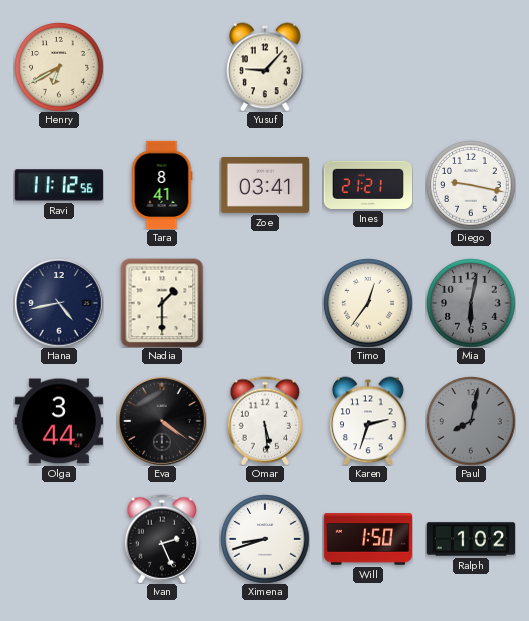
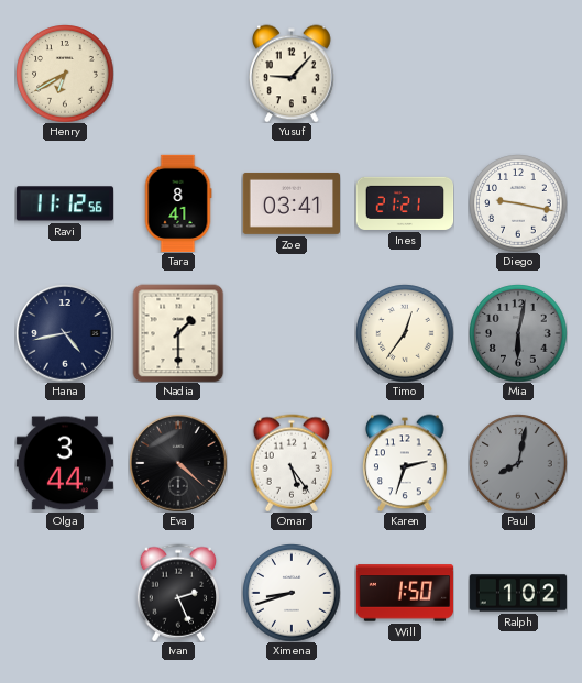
Eva: 4:21 -> 4:22
Omar: 5:29 -> 5:24
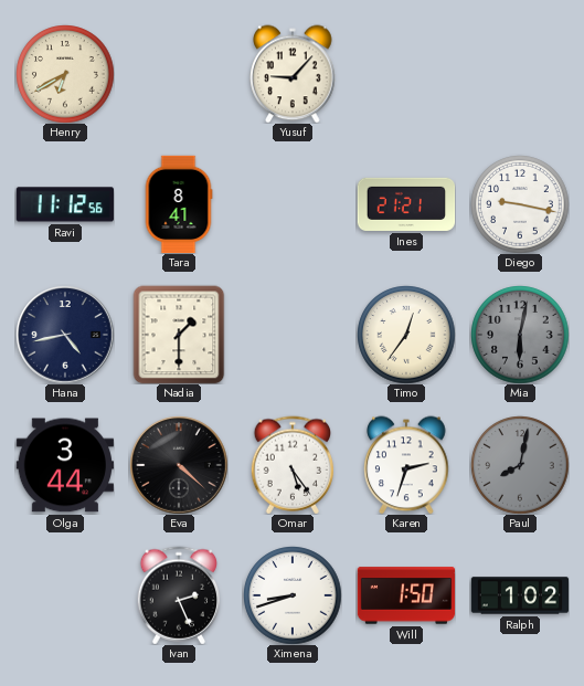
Zoe: 03:41 -> none
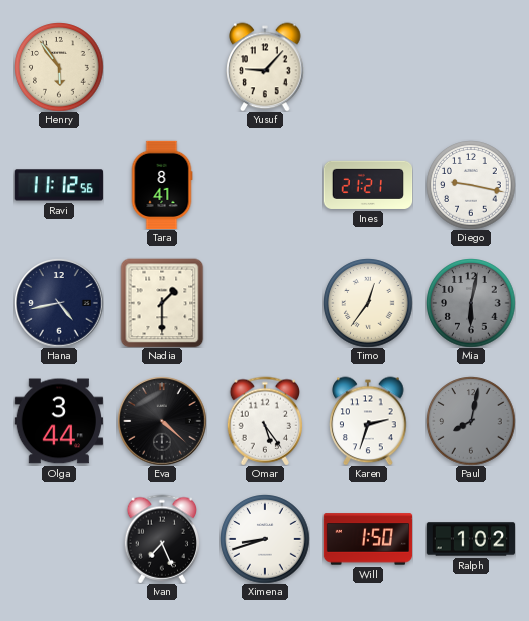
Henry: 6:40 -> 5:54
Ivan: 2:26 -> 7:26
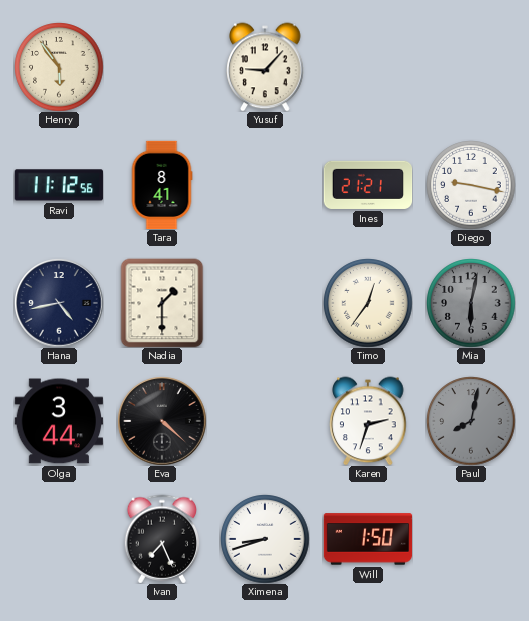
Omar: 5:24 -> none
Ralph: 1:02 -> none
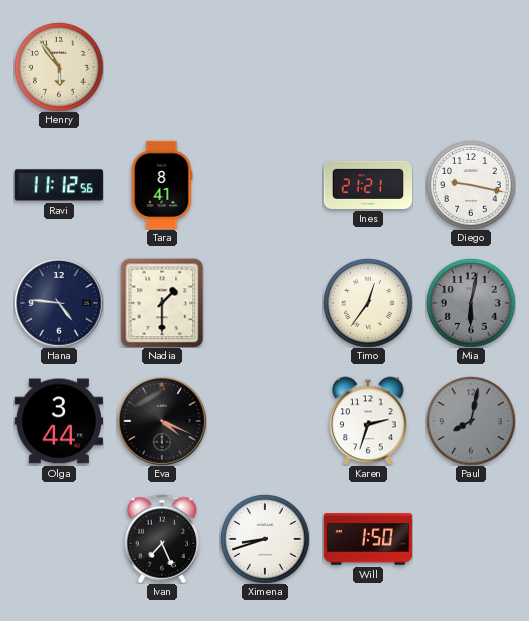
Yusuf: 9:07 -> none
Hana: 4:43 -> 4:46
Eva: 4:22 -> 4:19
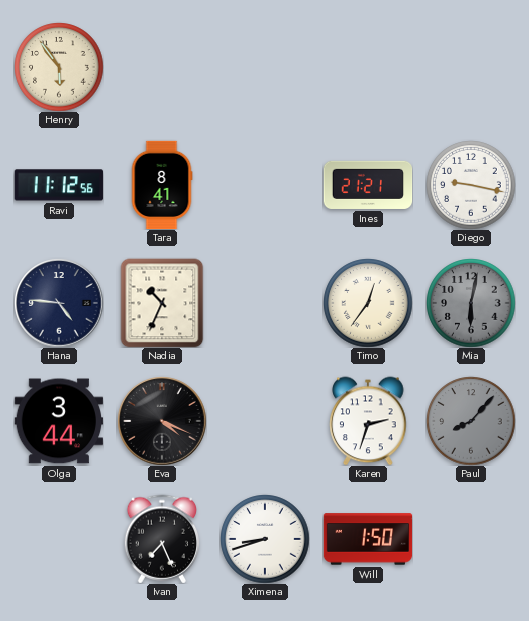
Nadia: 1:30 -> 10:34
Paul: 8:02 -> 8:07
